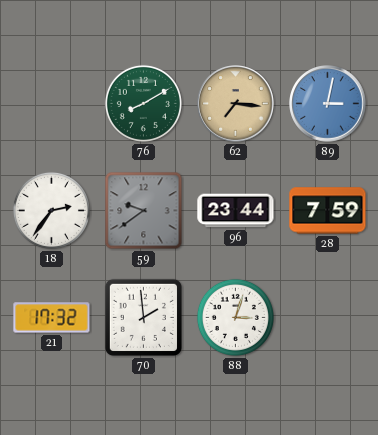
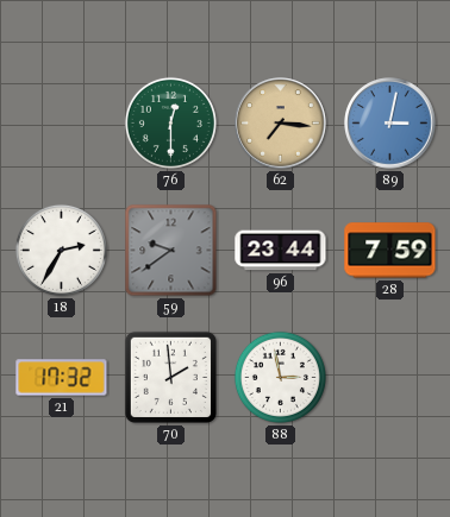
76: 8:10 -> 12:30
18: 2:36 -> 2:35
88: 3:03 -> 2:58
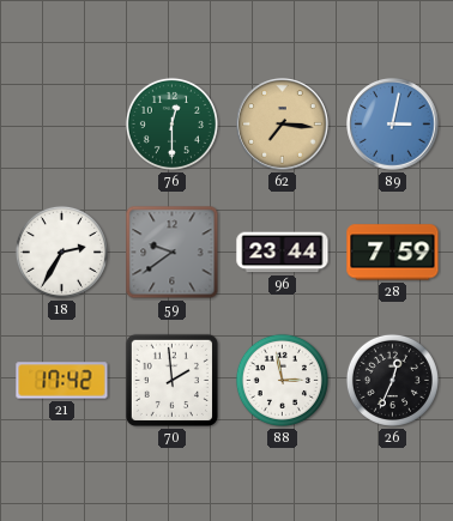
21: 17:32 -> 17:42
26: none -> 12:34
